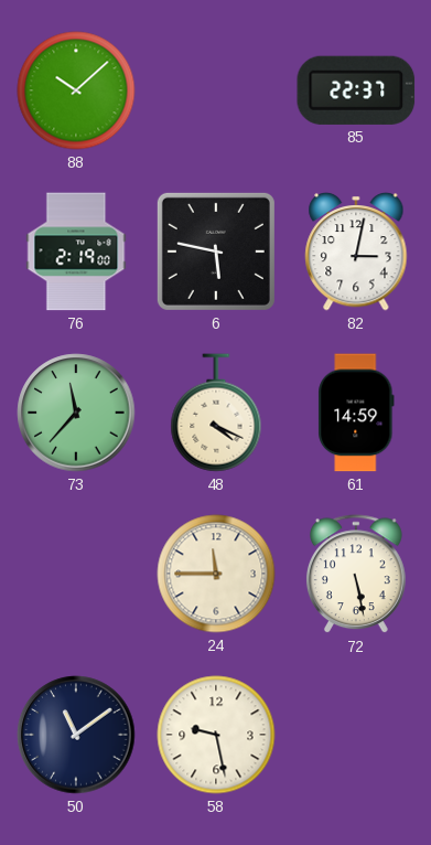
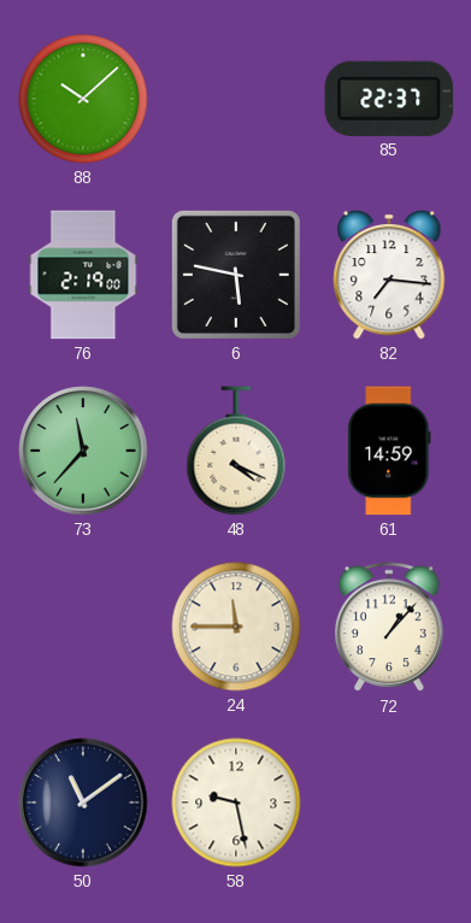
82: 3:02 -> 7:16
72: 5:28 -> 1:07
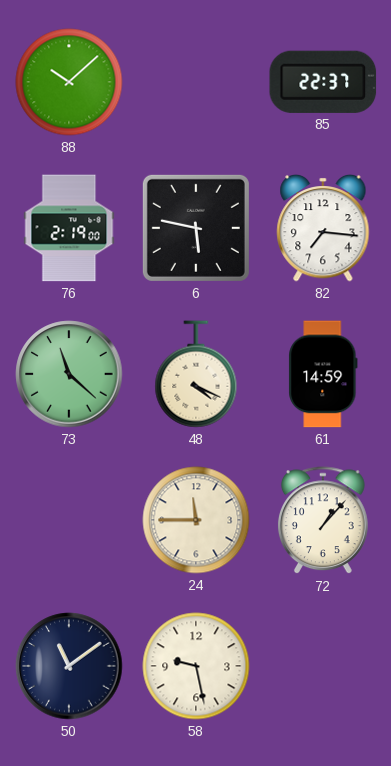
73: 11:37 -> 11:22
